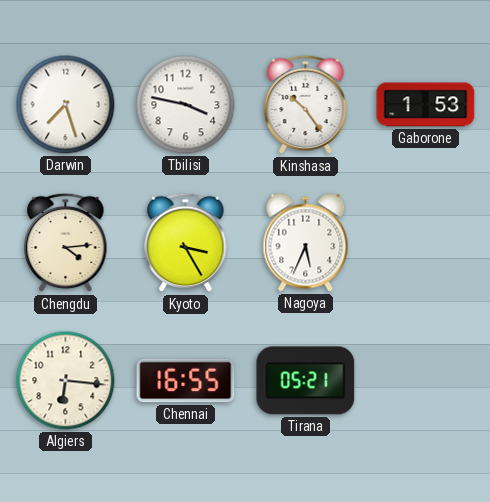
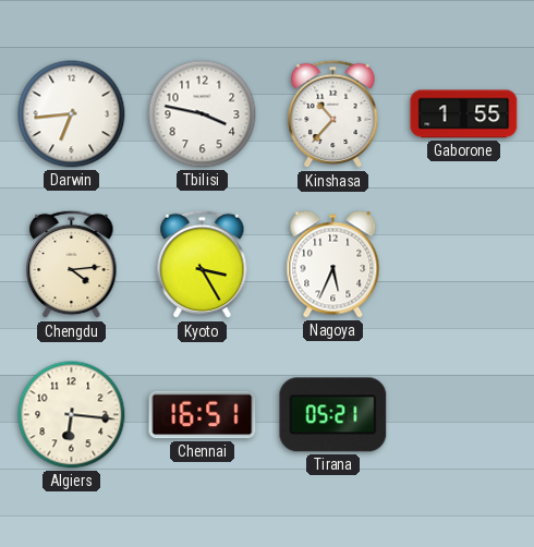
Darwin: 7:27 -> 6:44
Kinshasa: 10:24 -> 10:37
Gaborone: 1:53 -> 1:55
Chennai: 16:55 -> 16:51
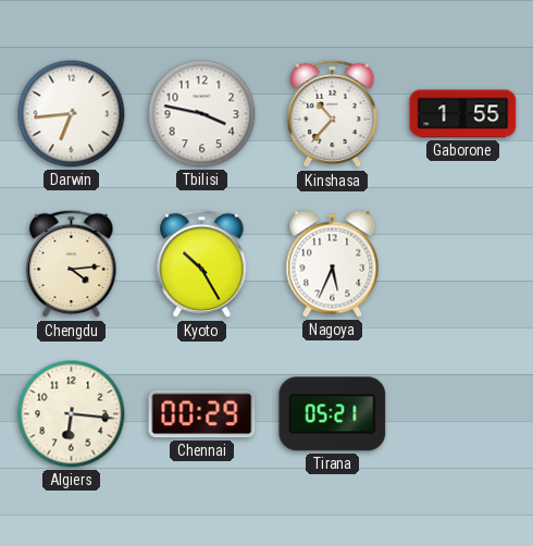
Kyoto: 3:25 -> 10:25
Chennai: 16:51 -> 00:29
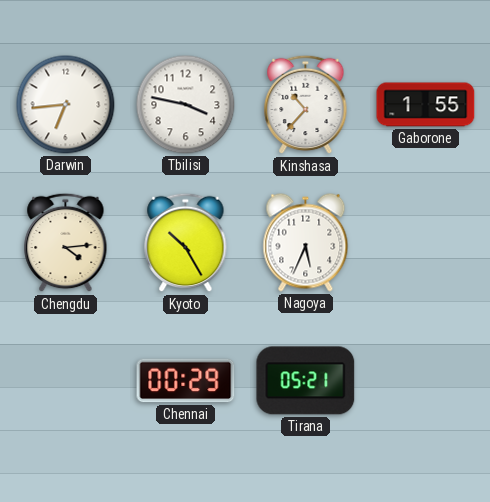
Algiers: 6:16 -> none
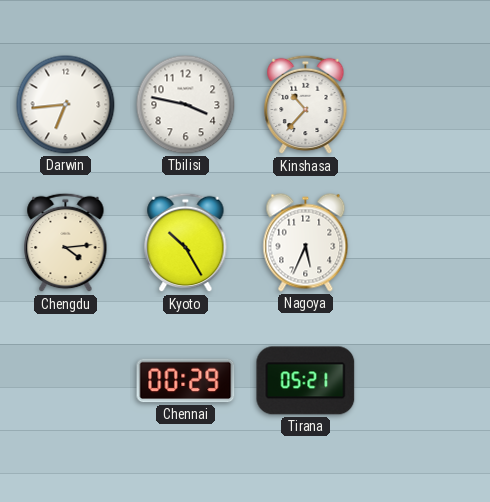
Gaborone: 1:55 -> none
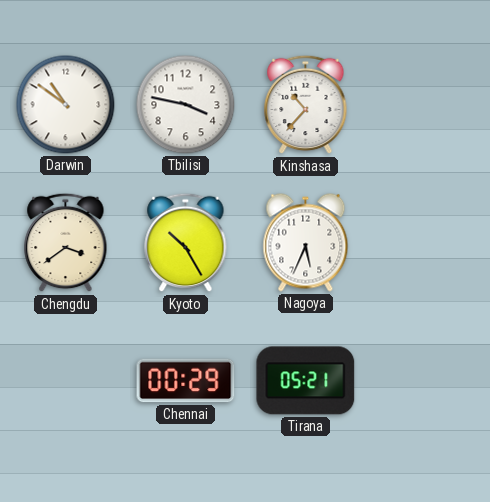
Darwin: 6:44 -> 10:51
Chengdu: 4:14 -> 3:39
